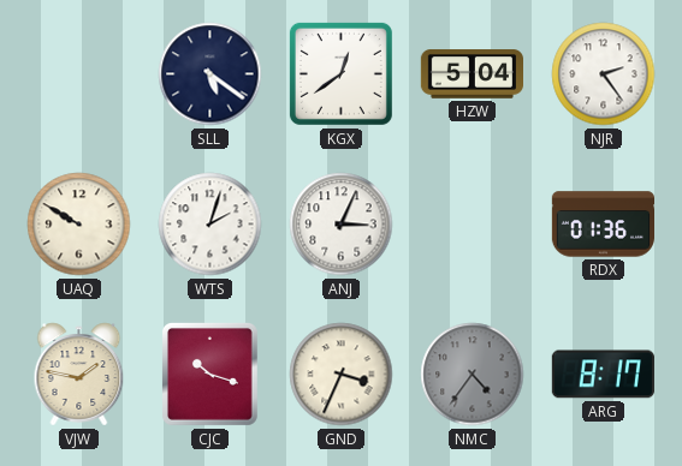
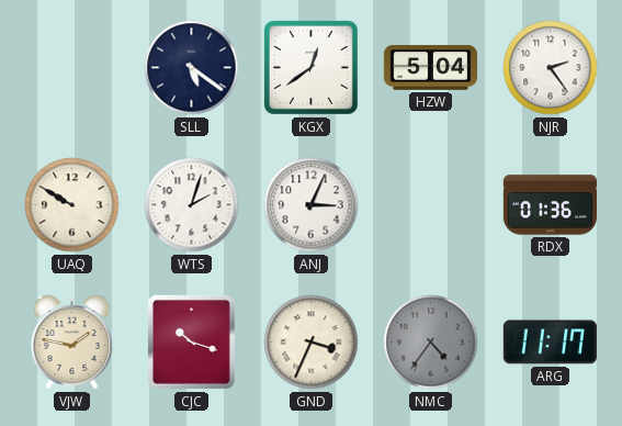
ARG: 8:17 -> 11:17
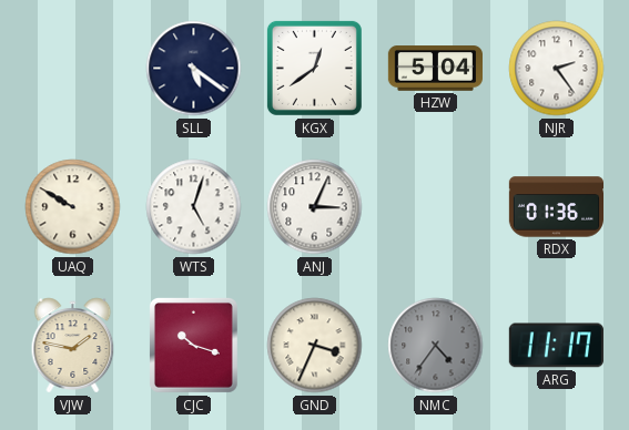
WTS: 2:03 -> 5:03
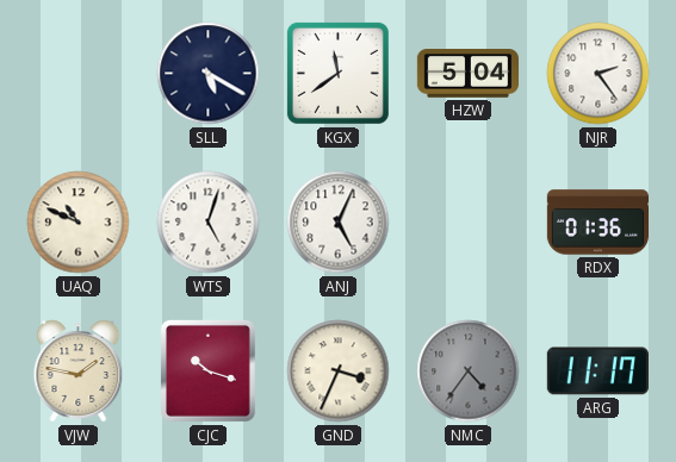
SLL: 5:21 -> 5:20
KGX: 12:39 -> 11:39
UAQ: 9:50 -> 10:49
ANJ: 3:04 -> 5:04
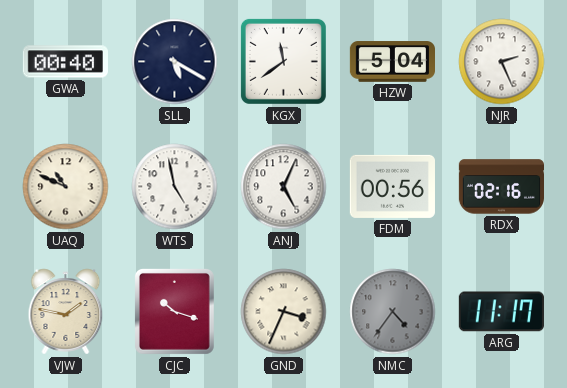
GWA: none -> 00:40
NJR: 2:24 -> 2:26
WTS: 5:03 -> 4:58
FDM: none -> 00:56
RDX: 01:36 -> 02:16
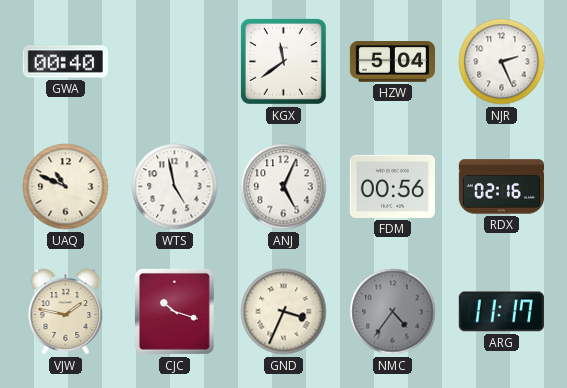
SLL: 5:20 -> none
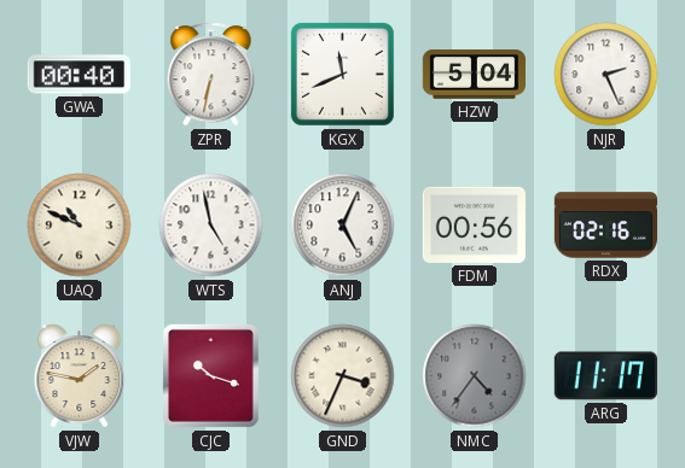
ZPR: none -> 6:32
KGX: 11:39 -> 11:41
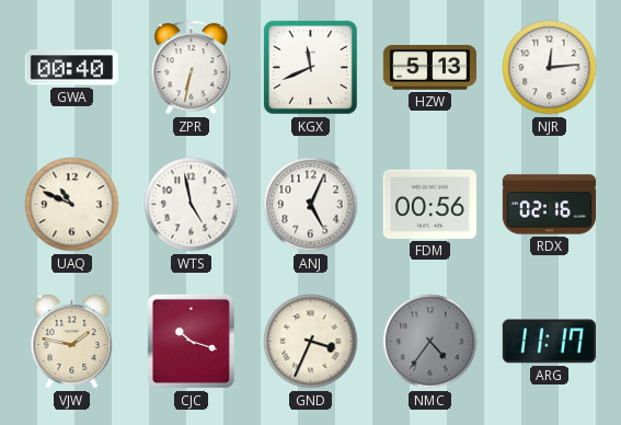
HZW: 5:04 -> 5:13
NJR: 2:26 -> 12:14
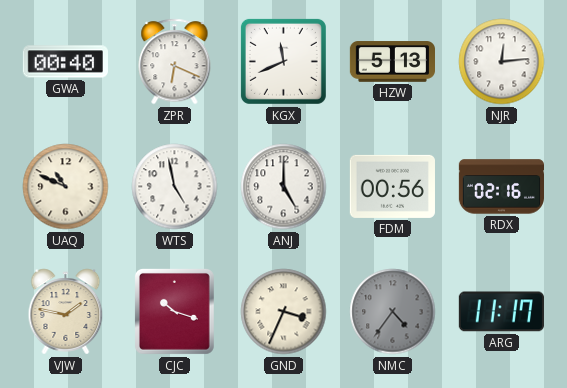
ZPR: 6:32 -> 6:19
ANJ: 5:04 -> 5:00
